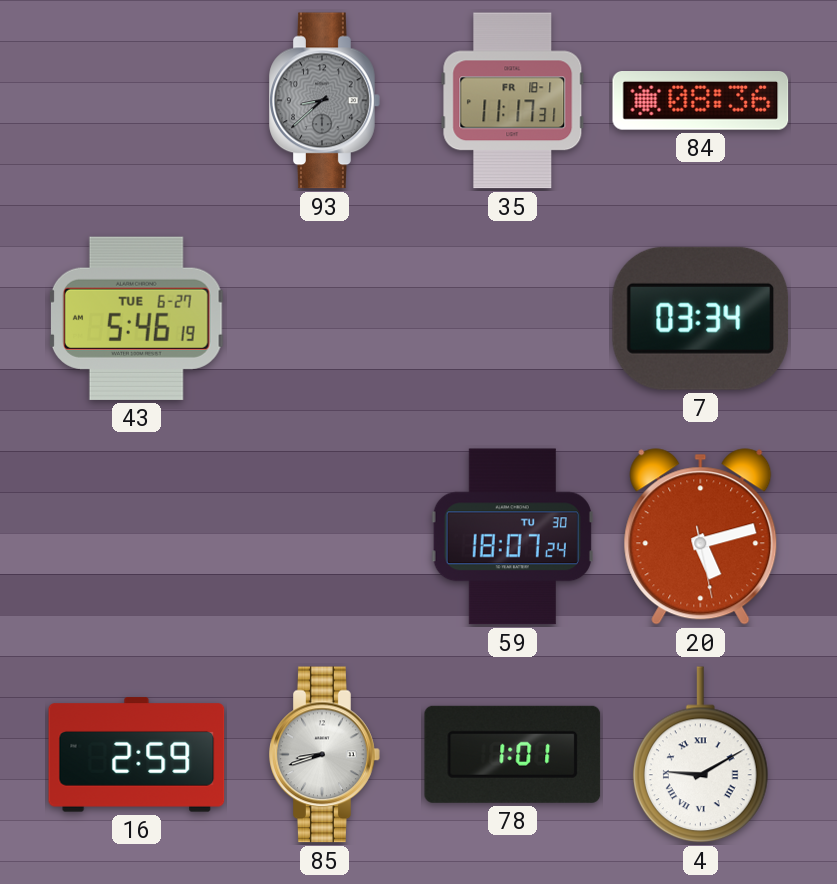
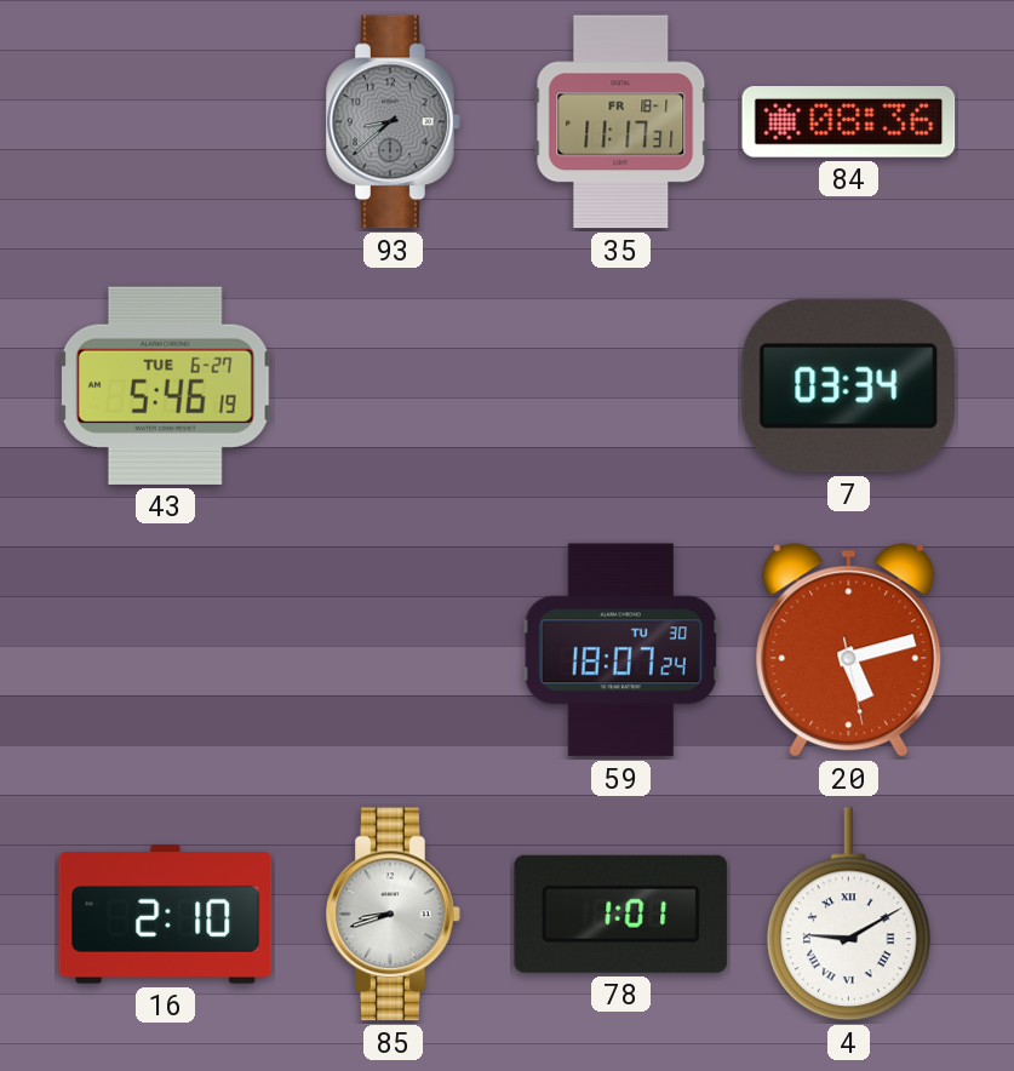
16: 2:59 -> 2:10
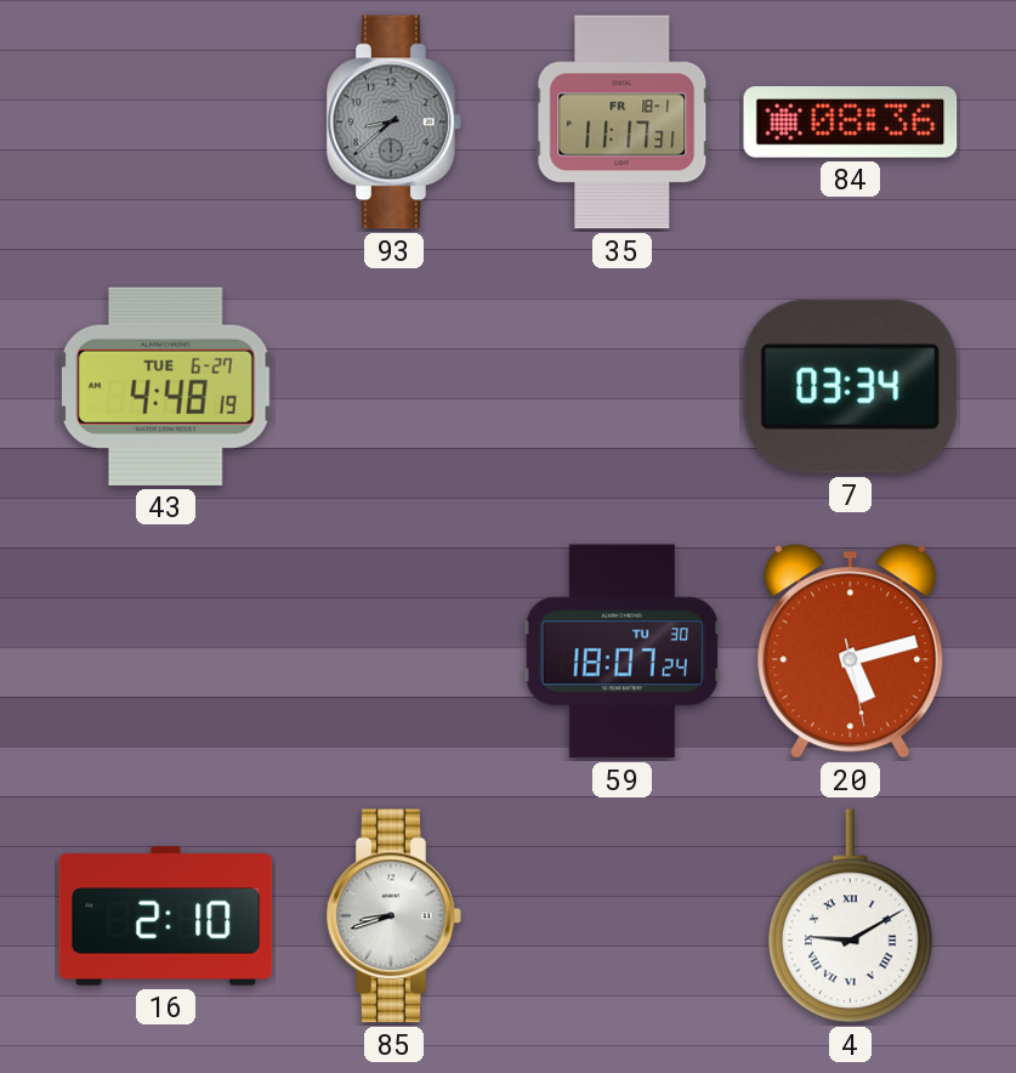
43: 5:46 -> 4:48
78: 1:01 -> none
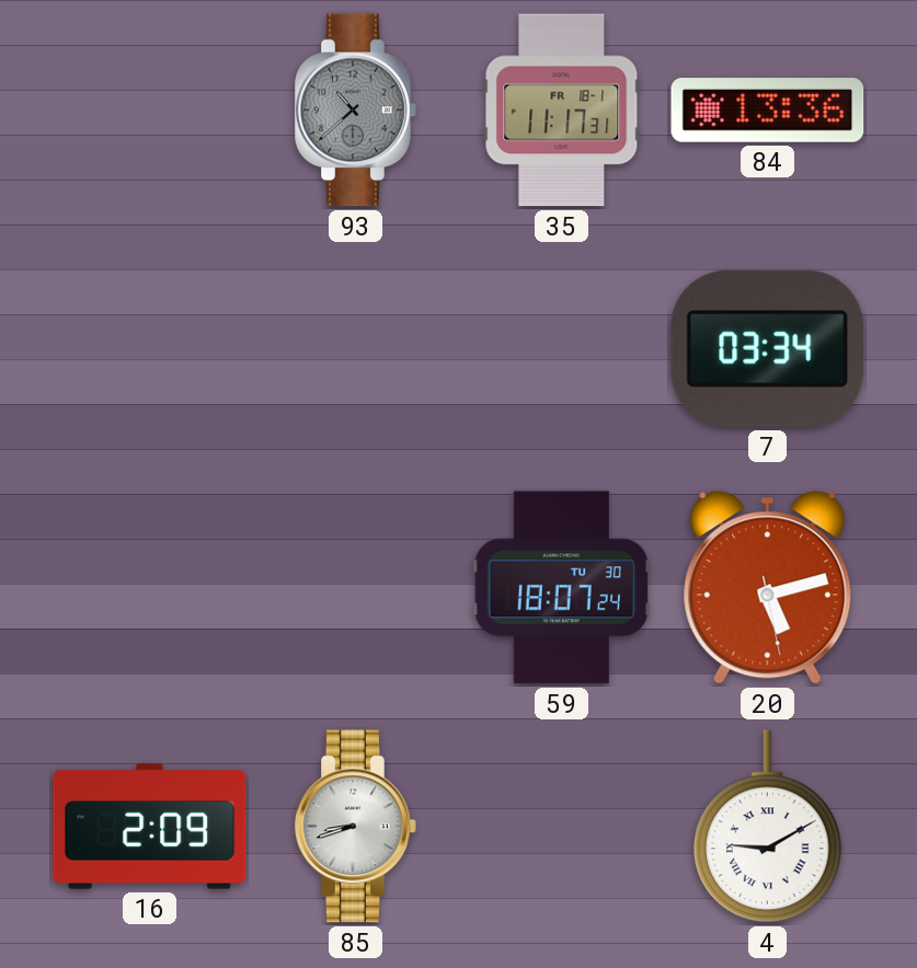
93: 8:38 -> 10:38
84: 08:36 -> 13:36
43: 4:48 -> none
16: 2:10 -> 2:09
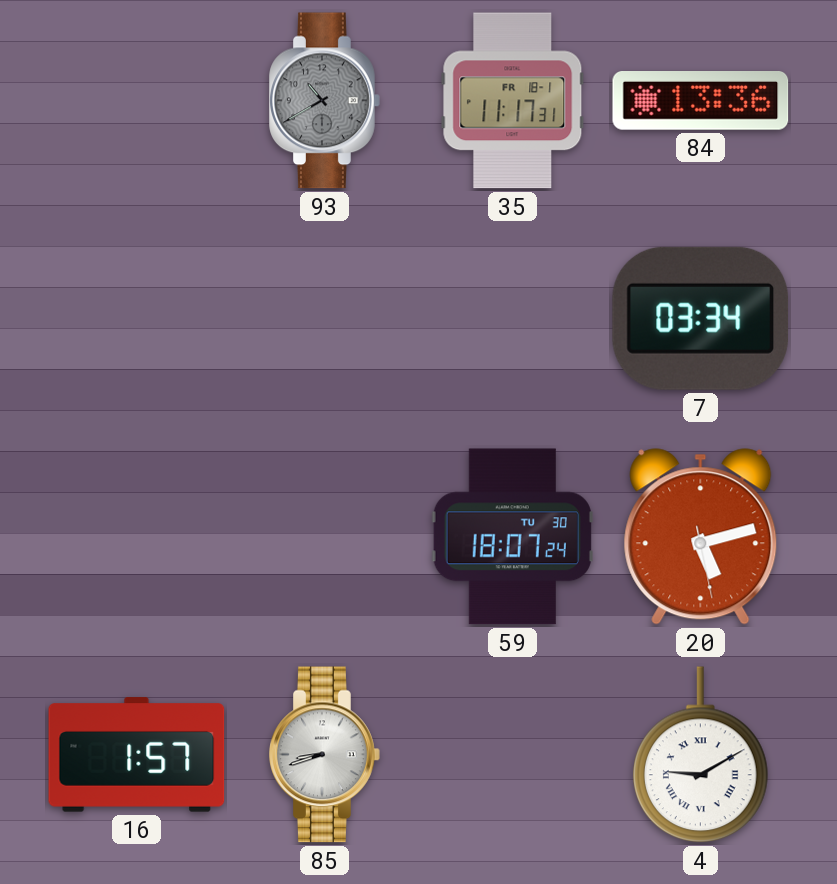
93: 10:38 -> 10:40
16: 2:09 -> 1:57
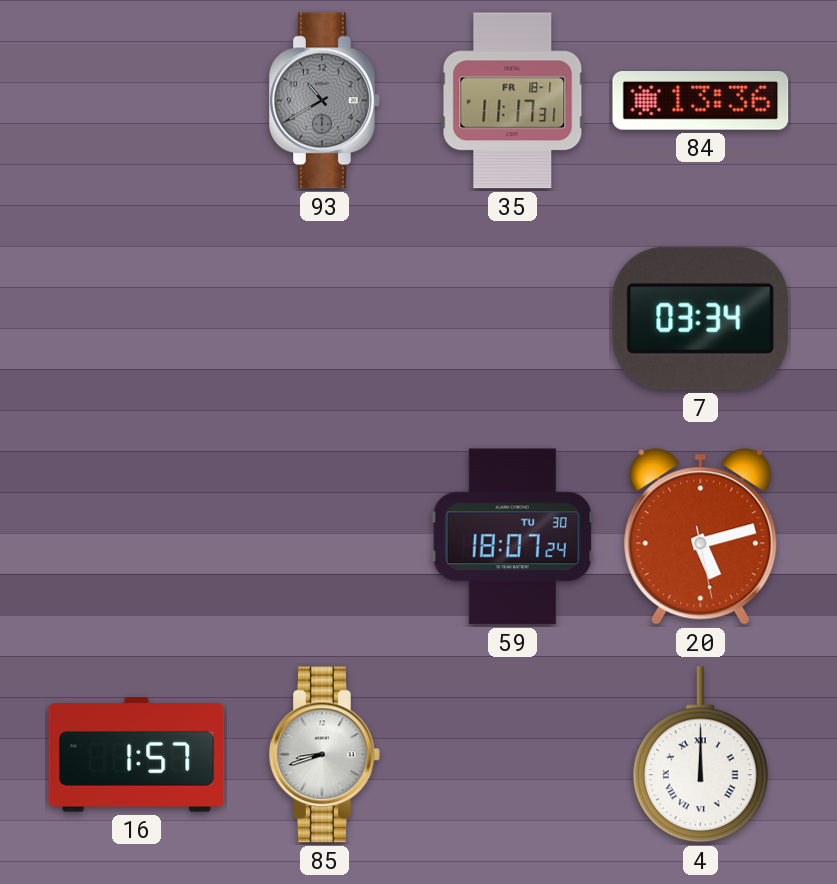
4: 9:10 -> 12:00
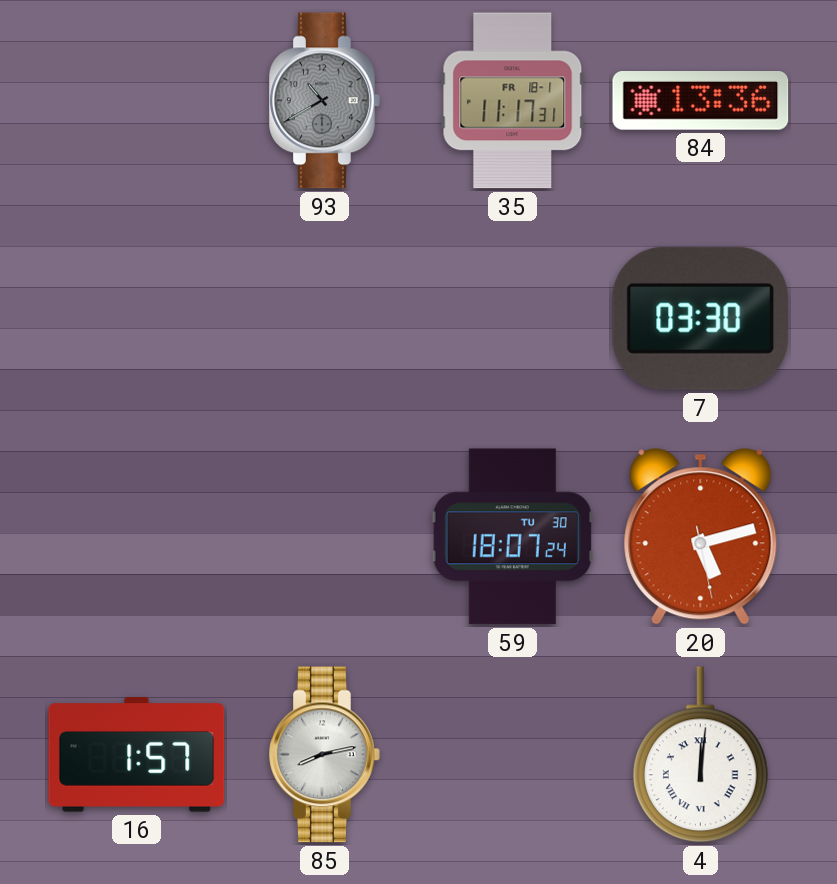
7: 03:34 -> 03:30
85: 8:42 -> 8:13
4: 12:00 -> 12:01
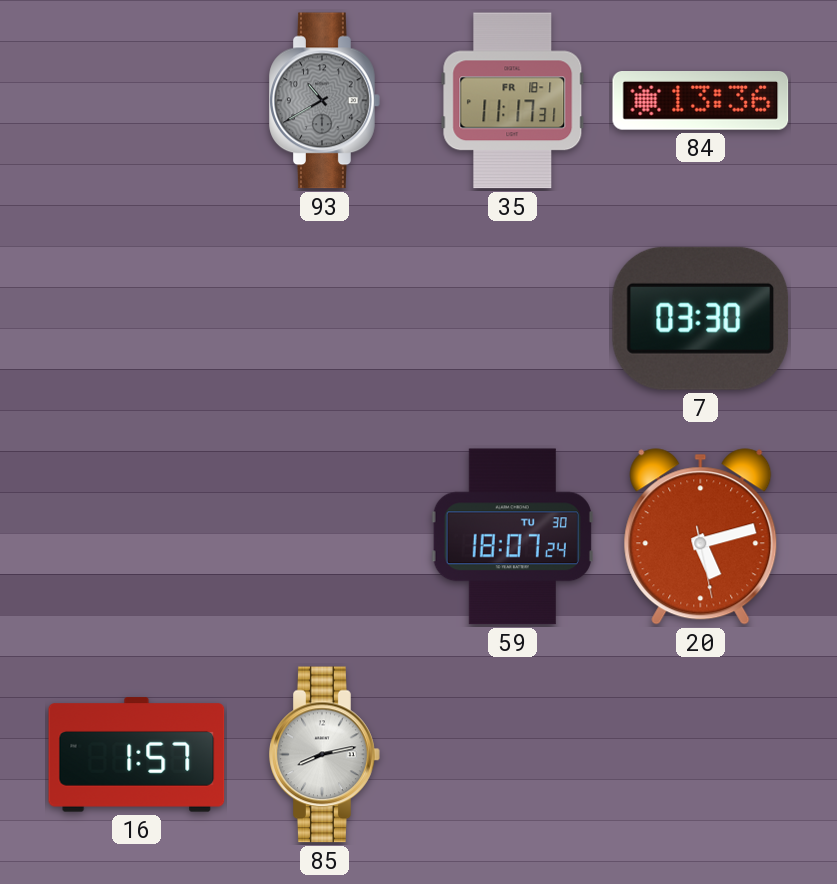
4: 12:01 -> none
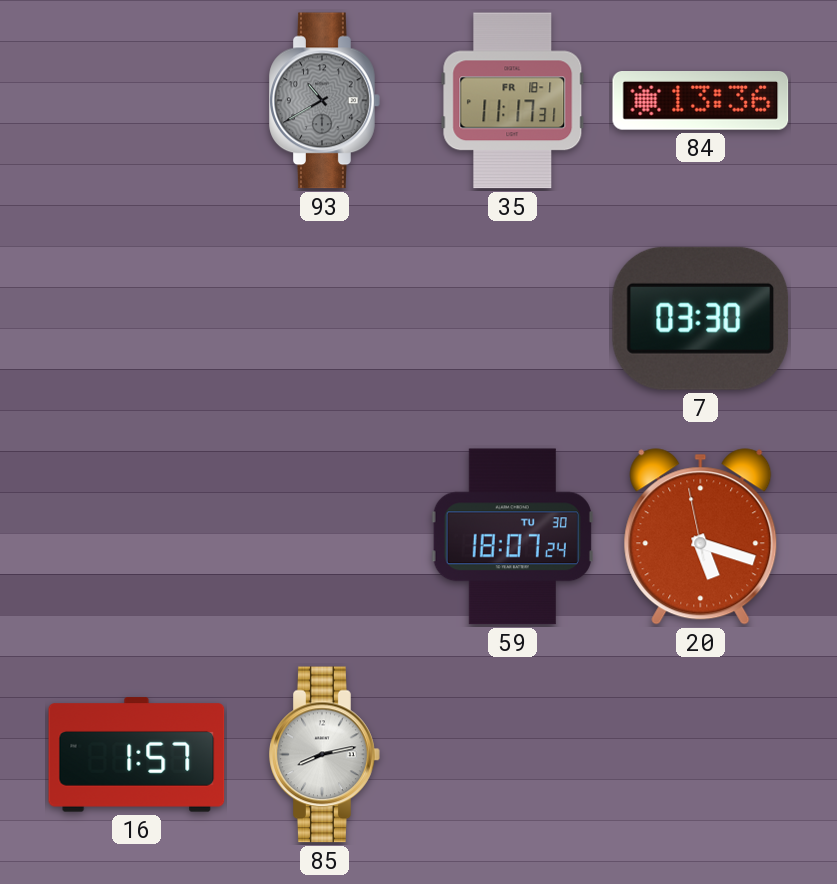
20: 5:12 -> 5:17
